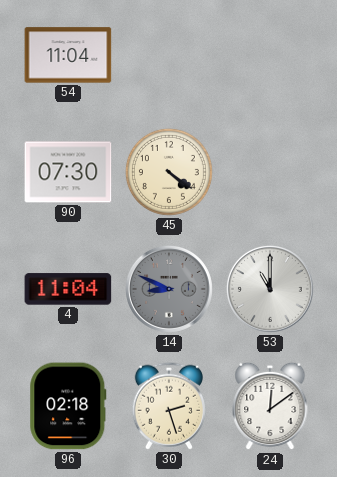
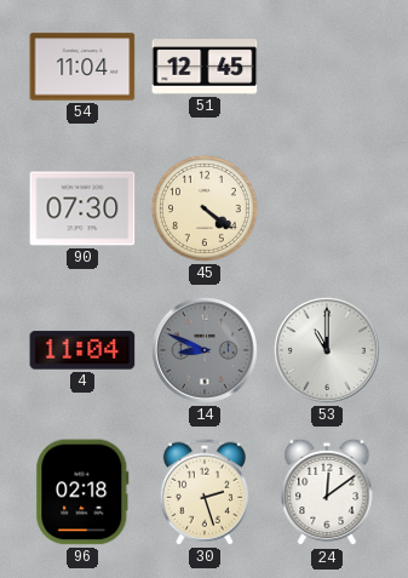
51: none -> 12:45
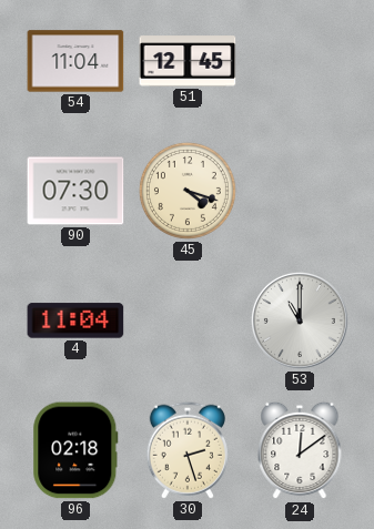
45: 4:21 -> 4:18
14: 8:49 -> none
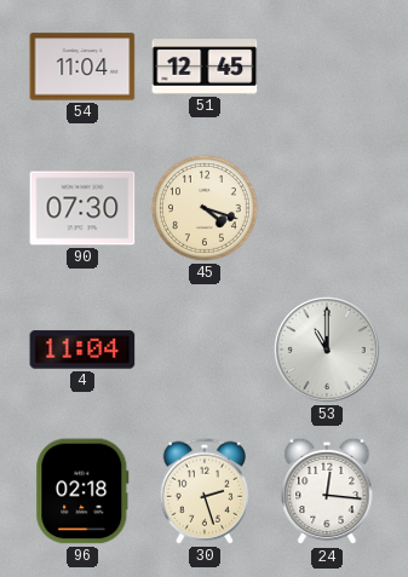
24: 12:09 -> 12:16
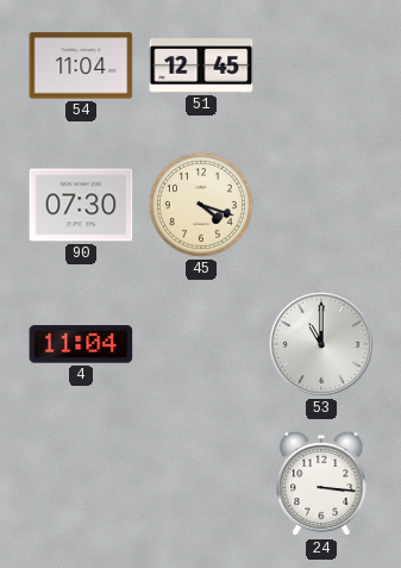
96: 02:18 -> none
30: 2:27 -> none
24: 12:16 -> 3:16
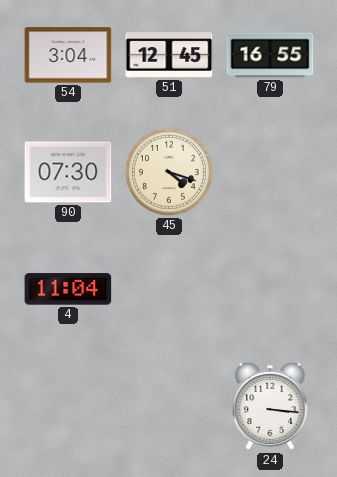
54: 11:04 -> 3:04
79: none -> 16:55
53: 11:00 -> none
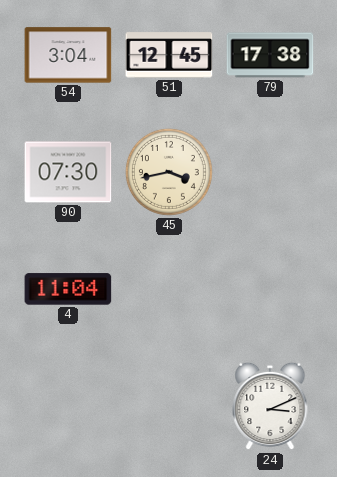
79: 16:55 -> 17:38
45: 4:18 -> 3:43
24: 3:16 -> 3:11
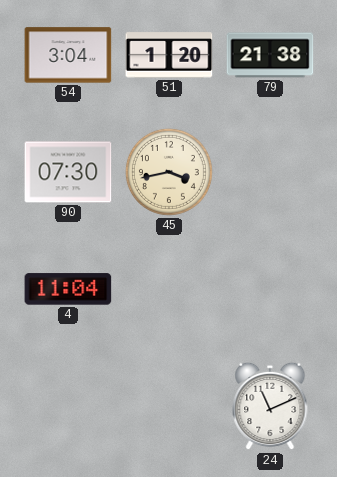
51: 12:45 -> 1:20
79: 17:38 -> 21:38
24: 3:11 -> 11:11
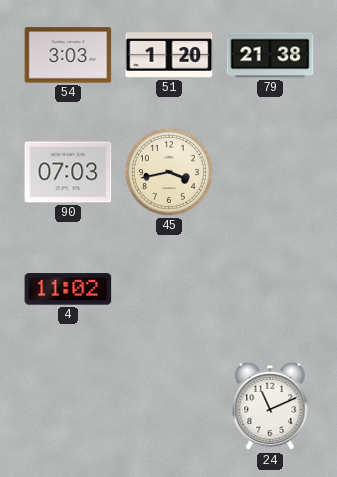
54: 3:04 -> 3:03
90: 07:30 -> 07:03
4: 11:04 -> 11:02
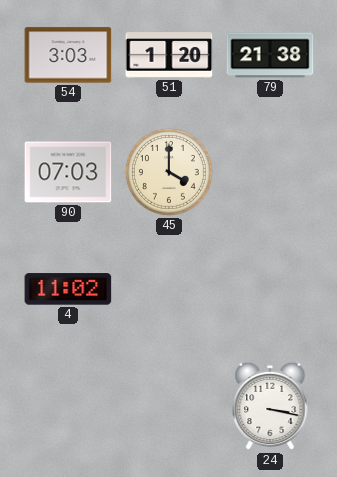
45: 3:43 -> 4:00
24: 11:11 -> 3:17
